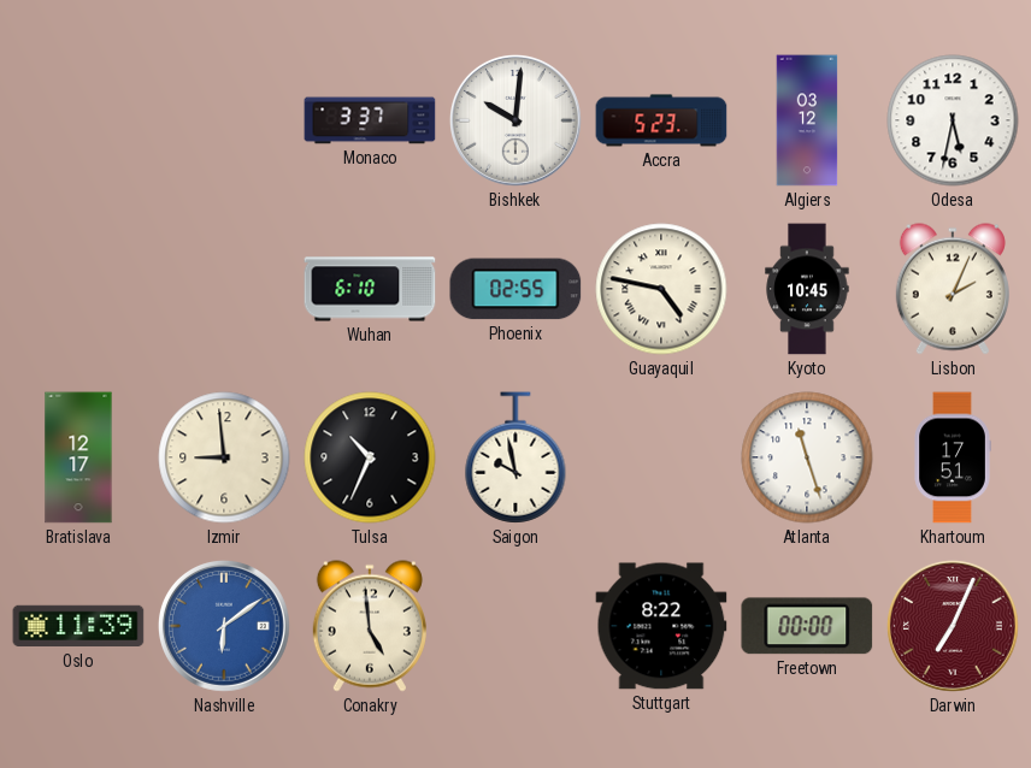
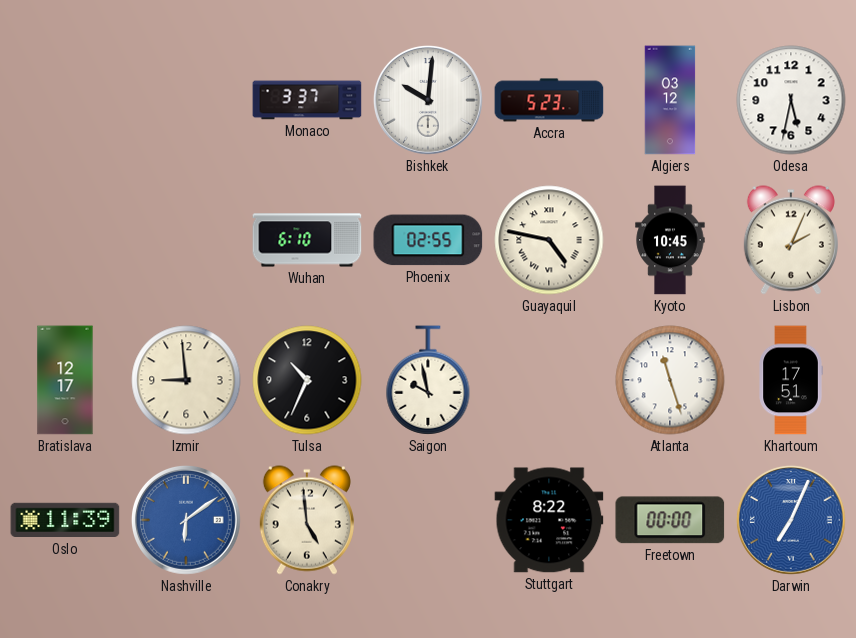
Darwin dial: burgundy -> blue
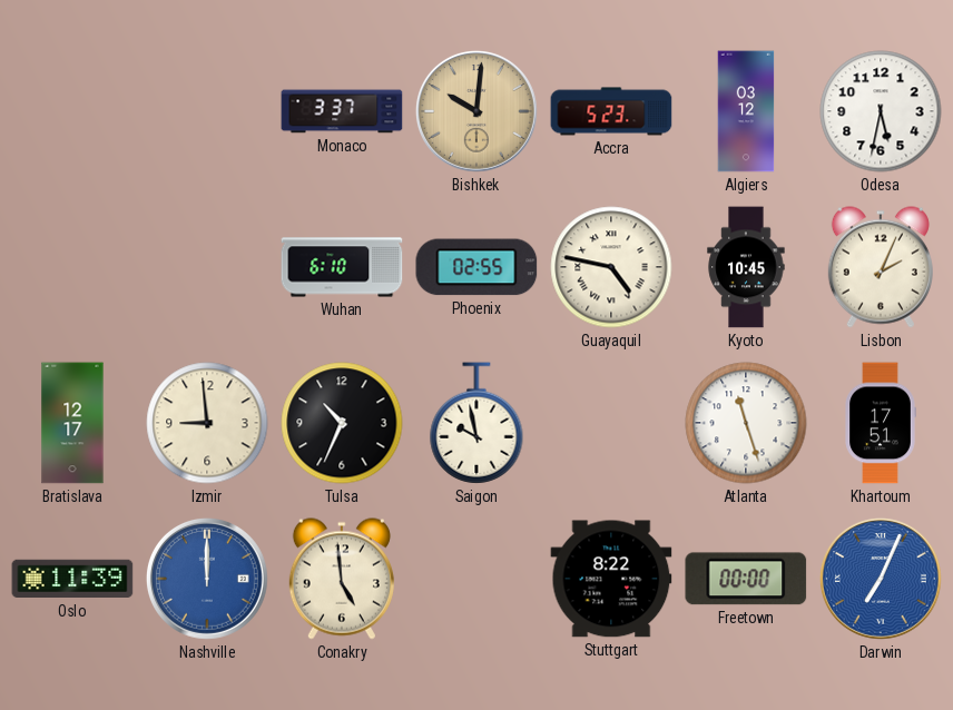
Bishkek dial: white -> champagne
Nashville: 6:09 -> 12:00
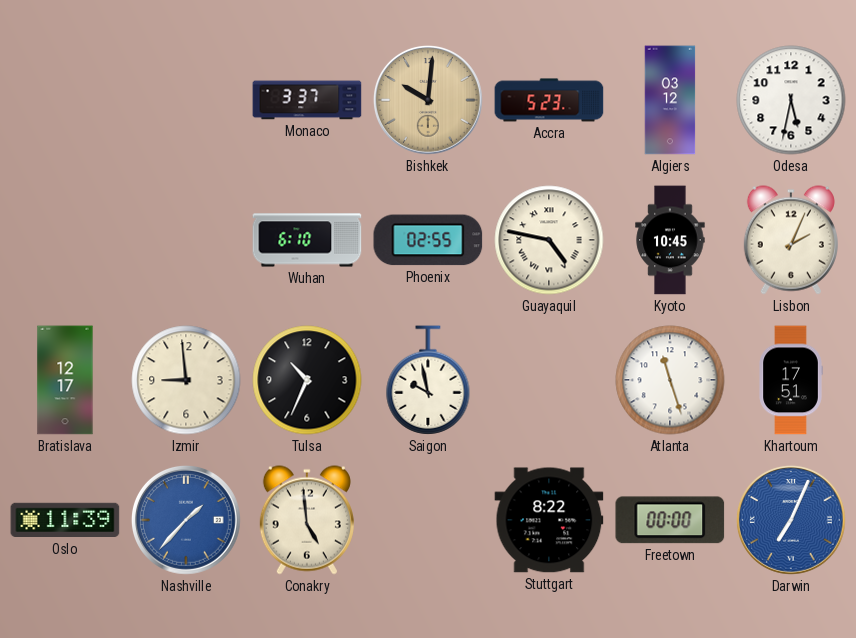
Nashville: 12:00 -> 1:37
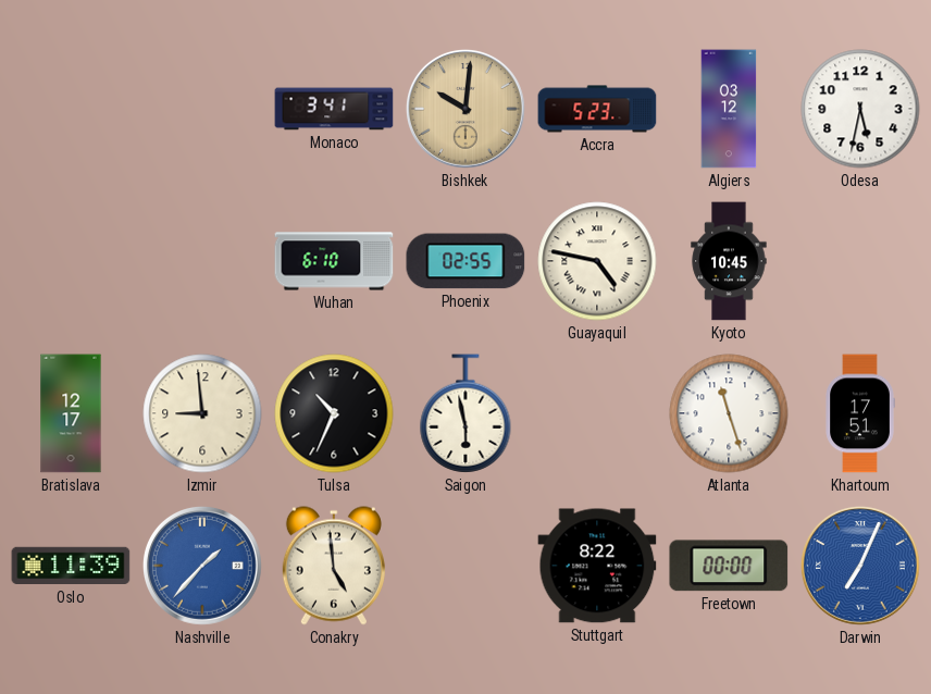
Monaco: 3:37 -> 3:41
Lisbon: 2:04 -> none
Saigon: 9:58 -> 5:58
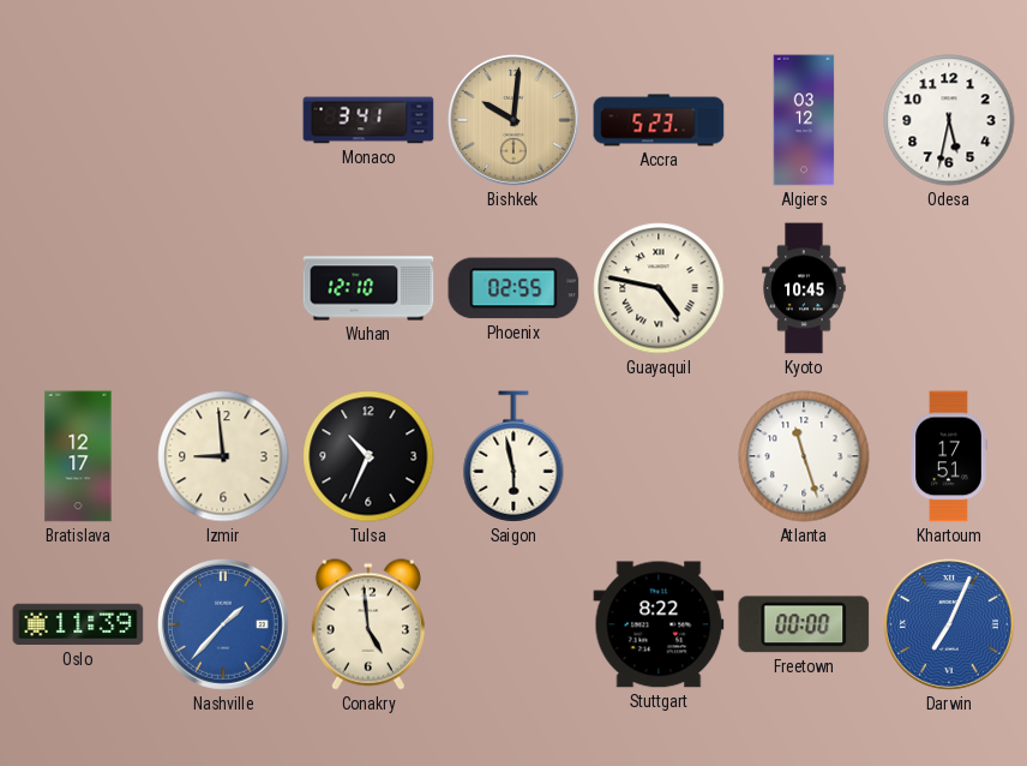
Wuhan: 6:10 -> 12:10
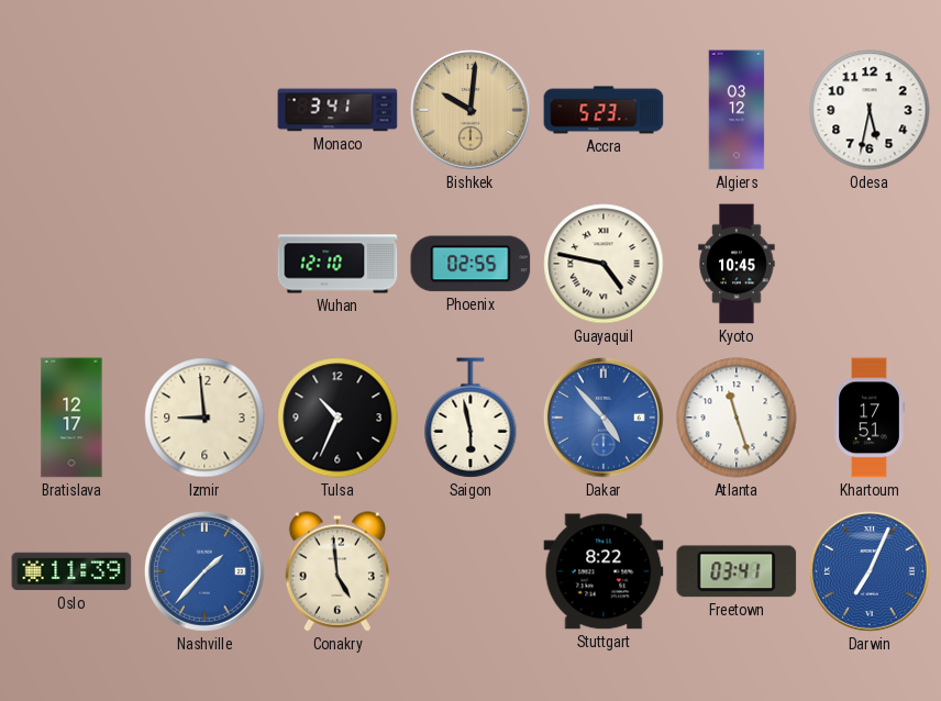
Dakar: none -> 4:53
Freetown: 00:00 -> 03:41
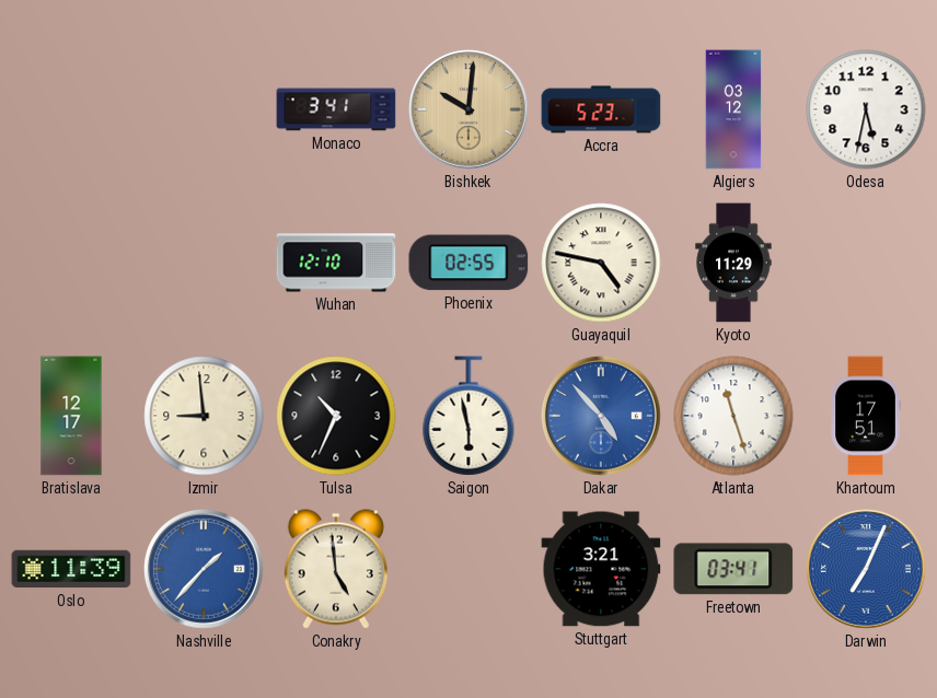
Kyoto: 10:45 -> 11:29
Stuttgart: 8:22 -> 3:21
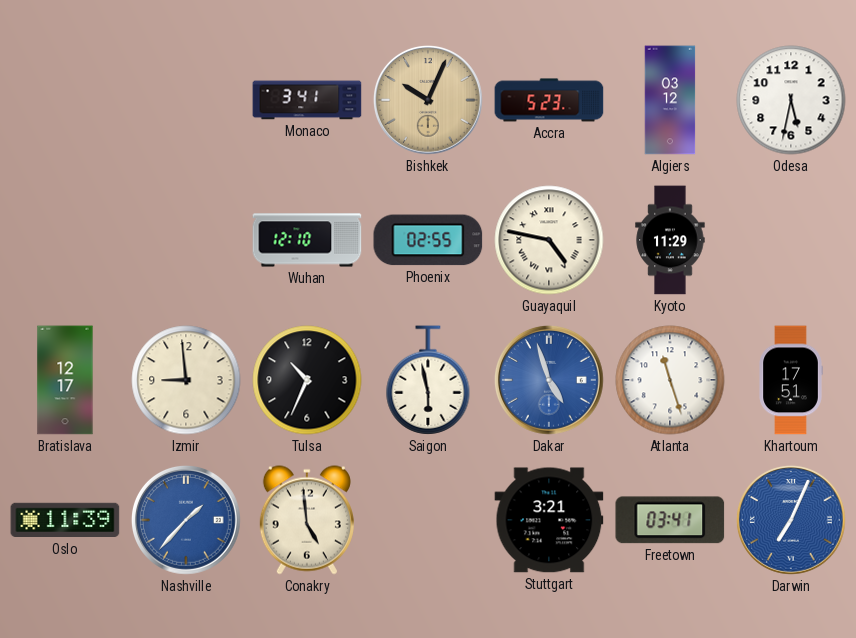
Bishkek: 10:01 -> 10:04
Dakar: 4:53 -> 4:57
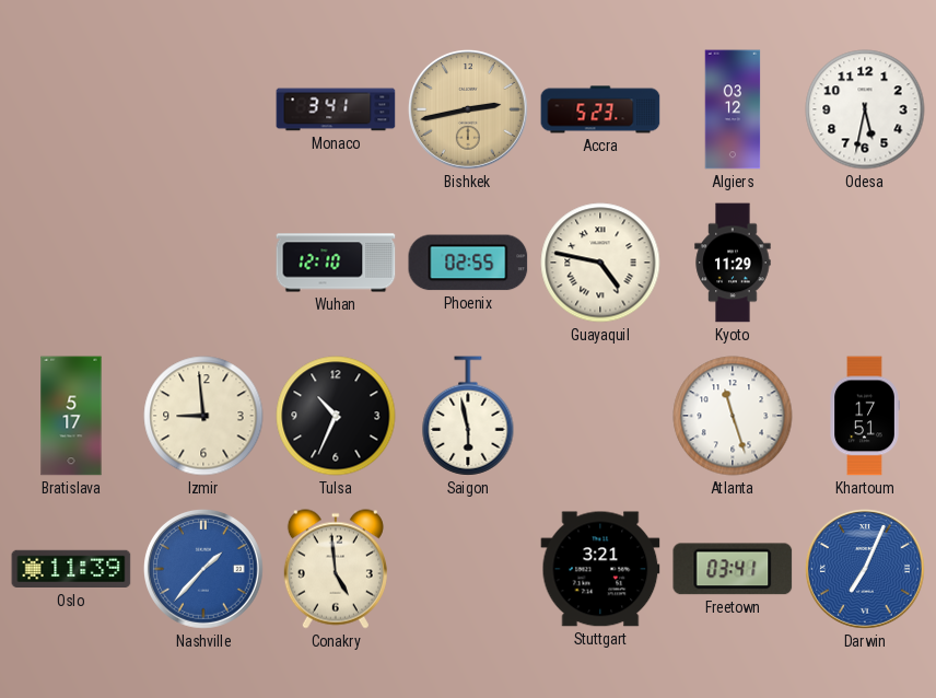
Bishkek: 10:04 -> 2:43
Bratislava: 12:17 -> 5:17
Dakar: 4:57 -> none
